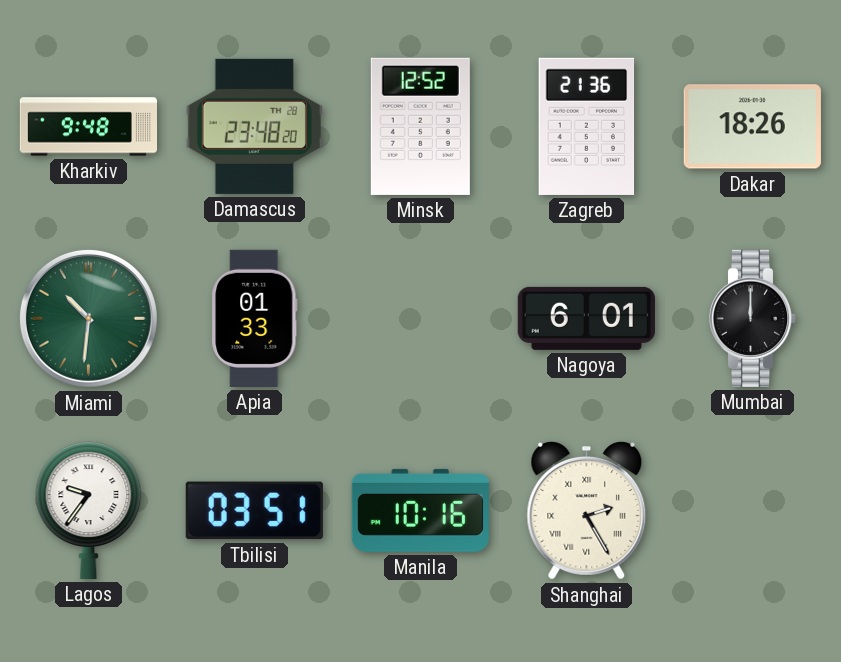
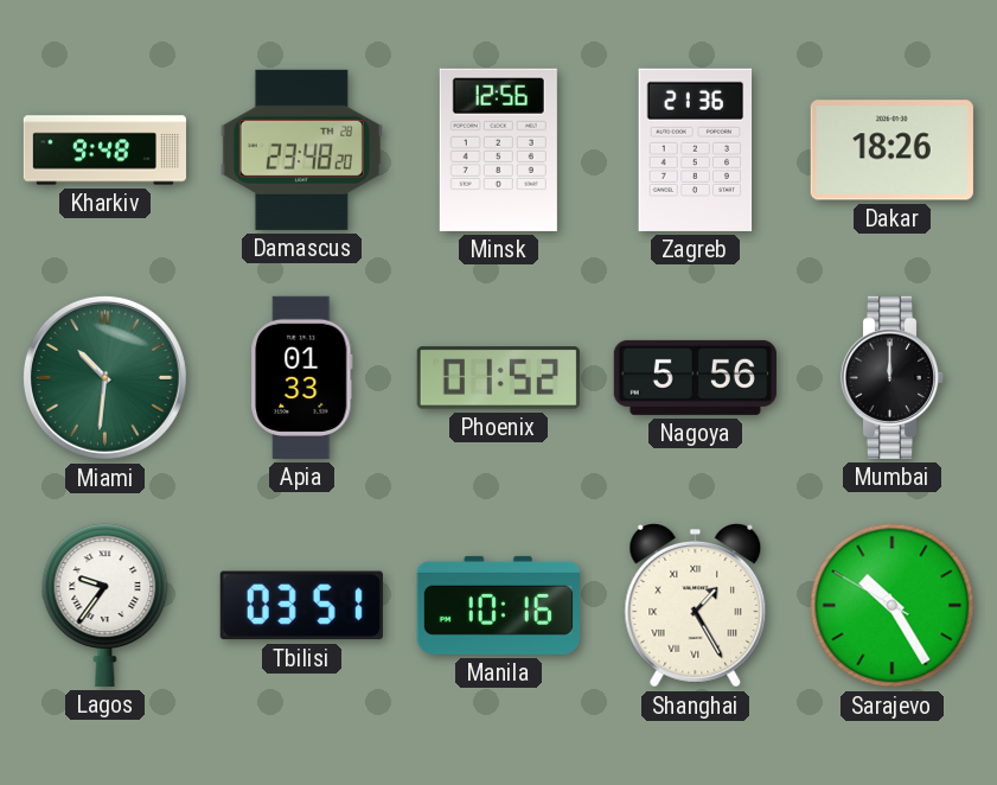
Minsk: 12:52 -> 12:56
Phoenix: none -> 01:52
Nagoya: 6:01 -> 5:56
Shanghai: 2:25 -> 1:25
Sarajevo: none -> 10:24
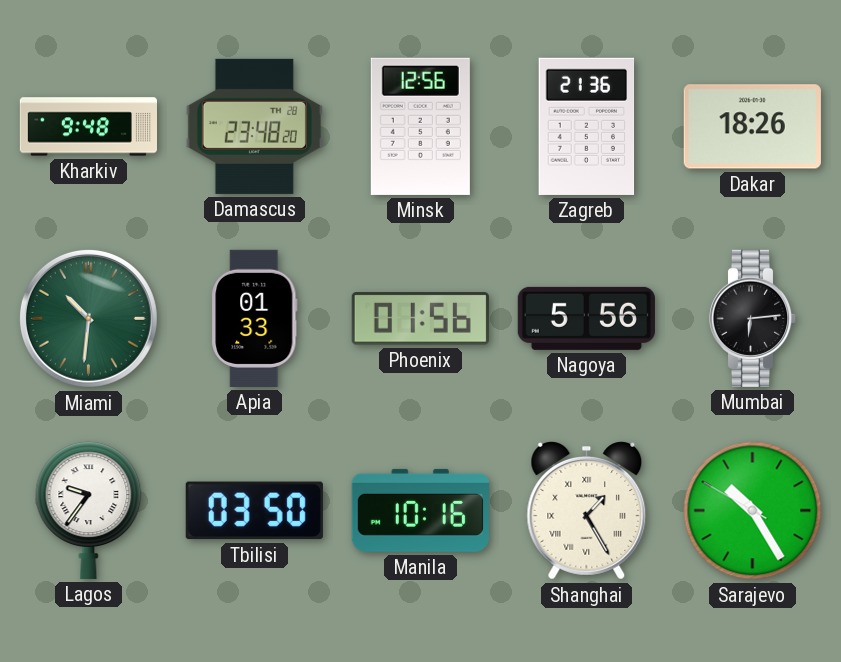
Phoenix: 01:52 -> 01:56
Mumbai: 12:00 -> 6:14
Tbilisi: 03:51 -> 03:50
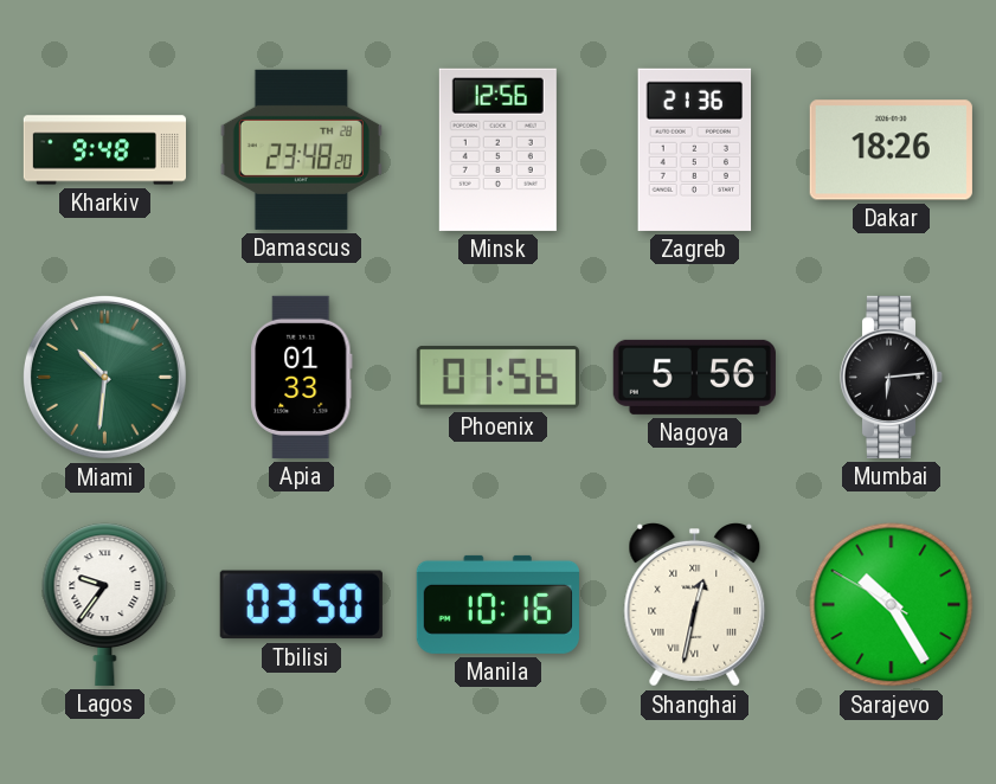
Shanghai: 1:25 -> 12:32
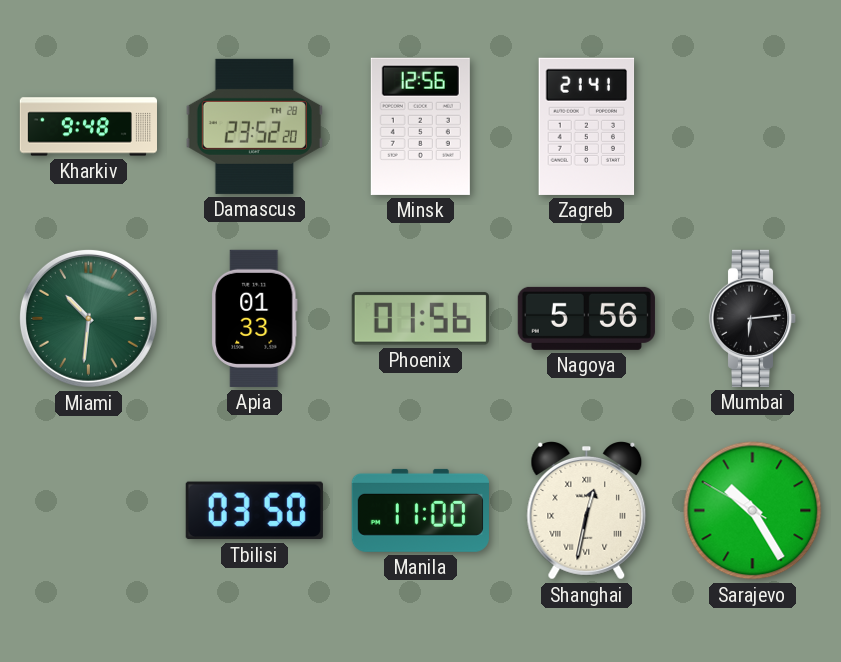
Damascus: 23:48 -> 23:52
Zagreb: 21:36 -> 21:41
Dakar: 18:26 -> none
Lagos: 9:36 -> none
Manila: 10:16 -> 11:00
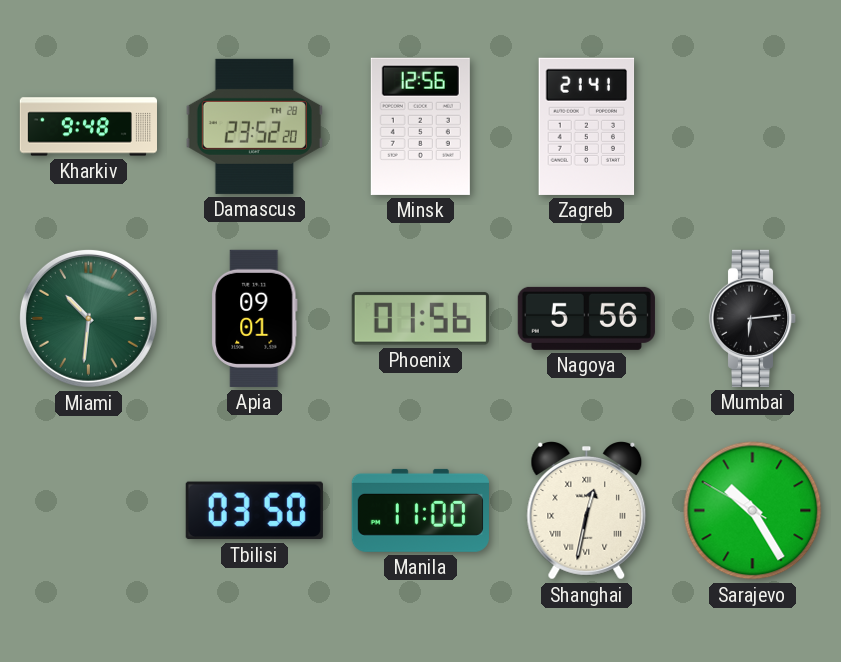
Apia: 01:33 -> 09:01
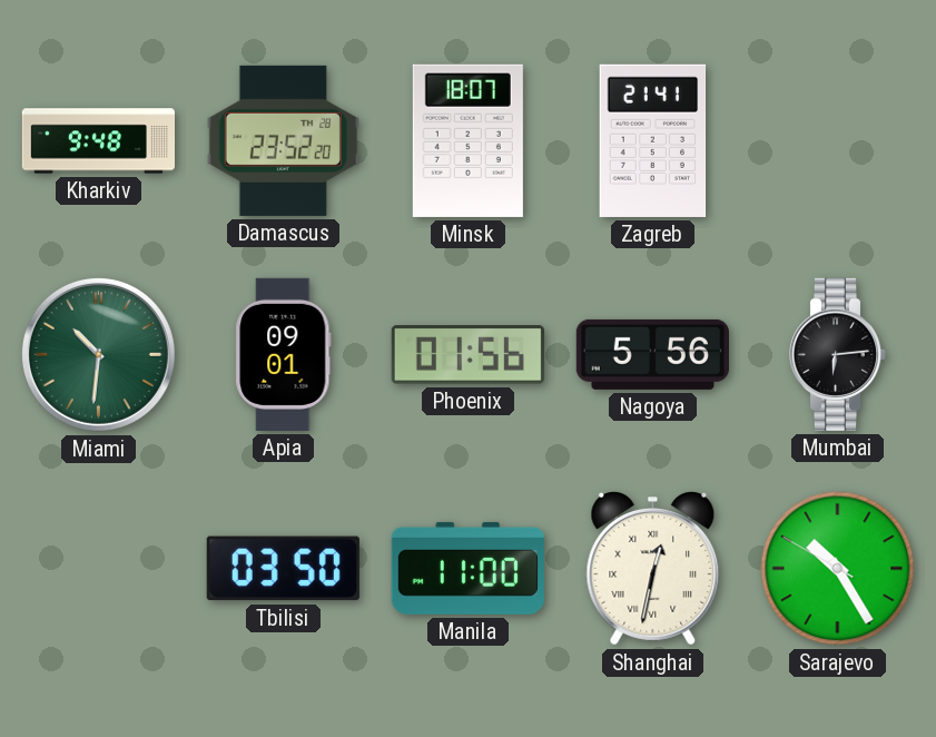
Minsk: 12:56 -> 18:07
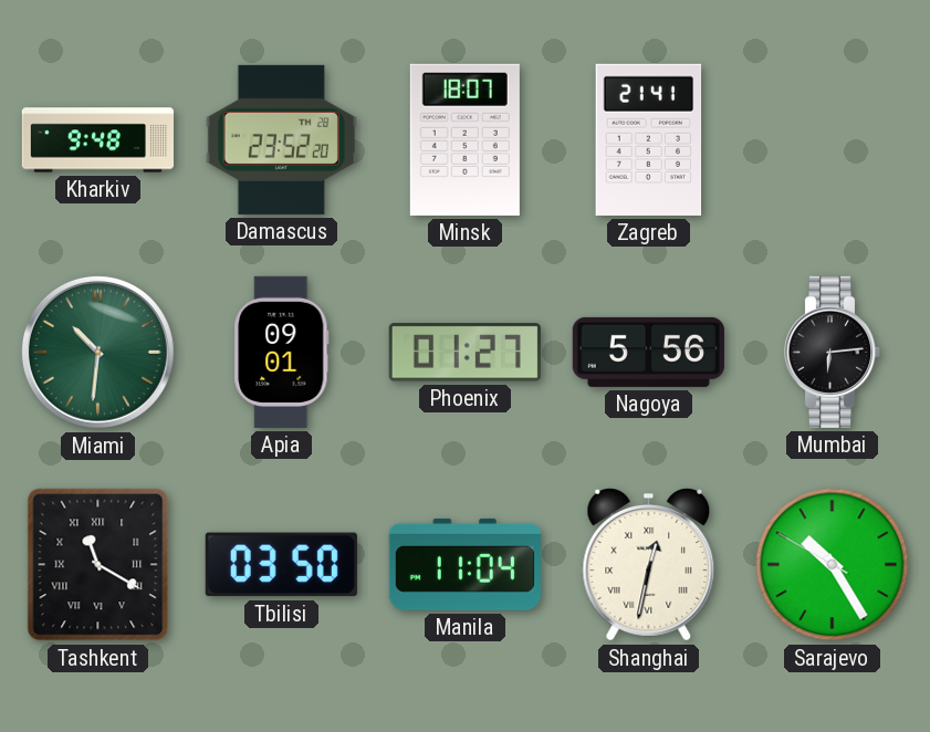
Phoenix: 01:56 -> 01:27
Tashkent: none -> 11:20
Manila: 11:00 -> 11:04
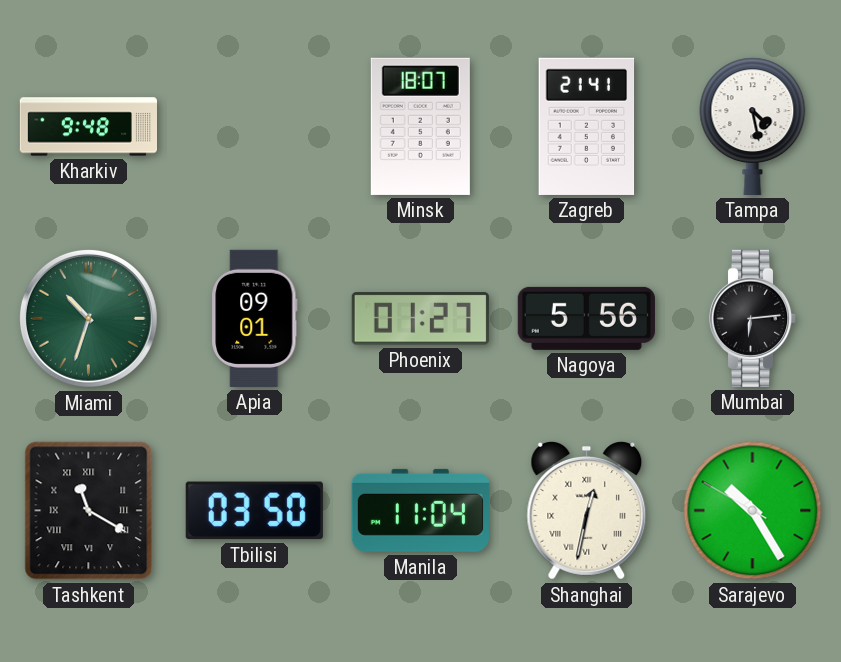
Damascus: 23:52 -> none
Tampa: none -> 4:28
Miami: 10:31 -> 10:33
